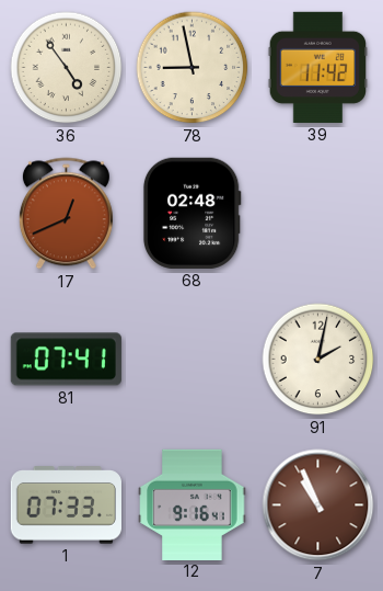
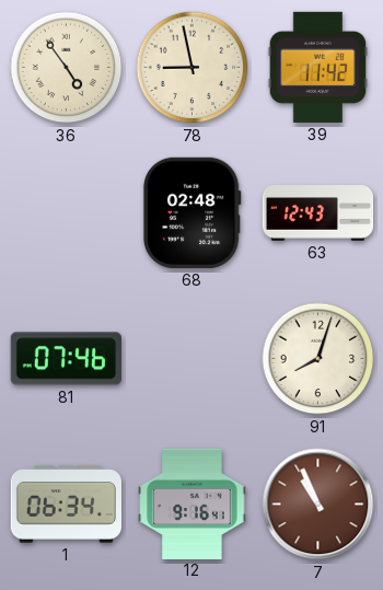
17: 12:41 -> none
63: none -> 12:43
81: 07:41 -> 07:46
91: 2:02 -> 8:03
1: 07:33 -> 06:34
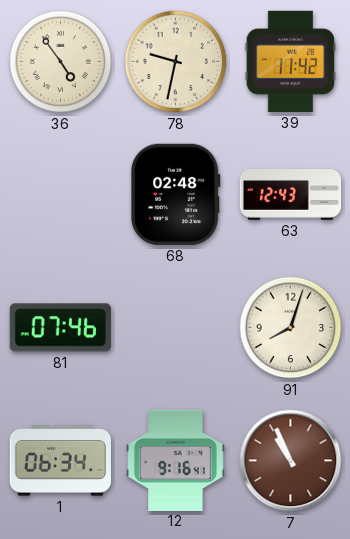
78: 8:58 -> 9:32
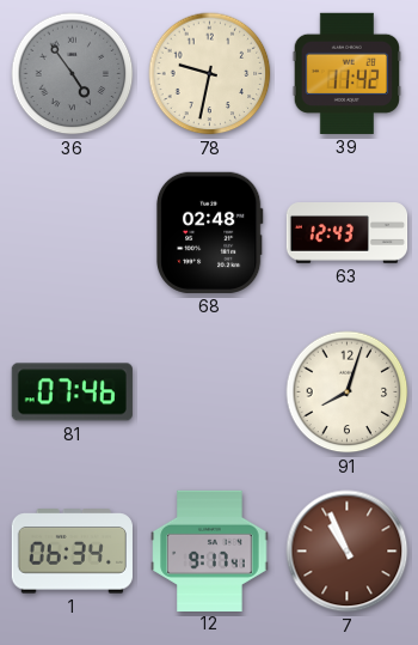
36 dial: cream -> grey
12: 9:16 -> 9:17
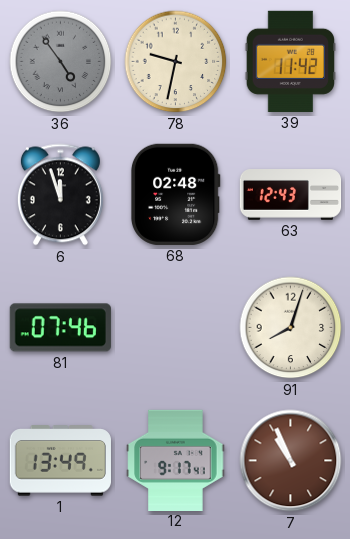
6: none -> 11:57
1: 06:34 -> 13:49
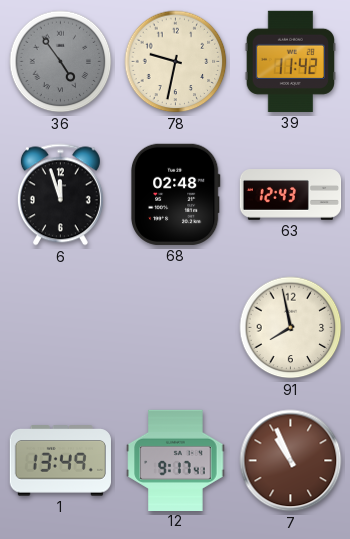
81: 07:46 -> none
91: 8:03 -> 7:58
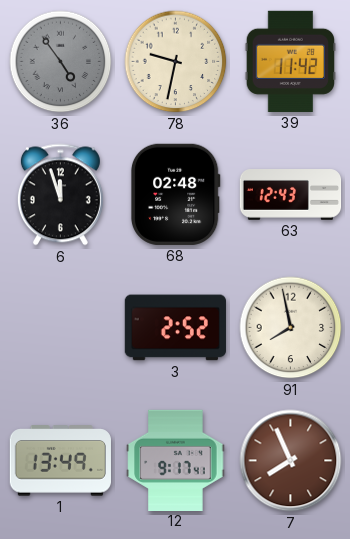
3: none -> 2:52
7: 10:56 -> 7:56
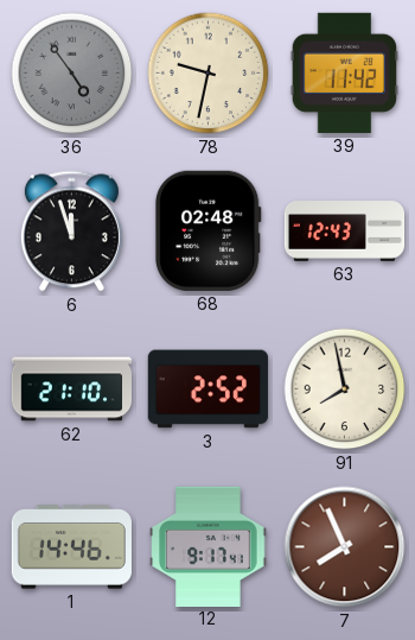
62: none -> 21:10
1: 13:49 -> 14:46
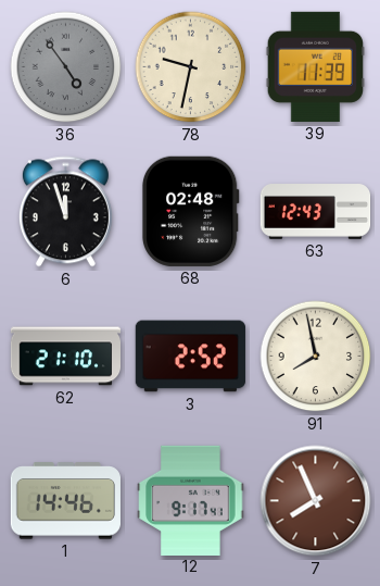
39: 11:42 -> 11:39
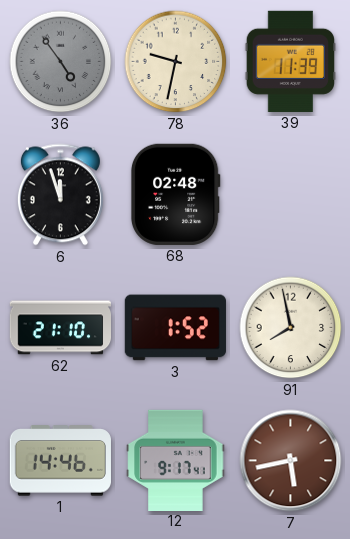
63: 12:43 -> none
3: 2:52 -> 1:52
7: 7:56 -> 5:43
